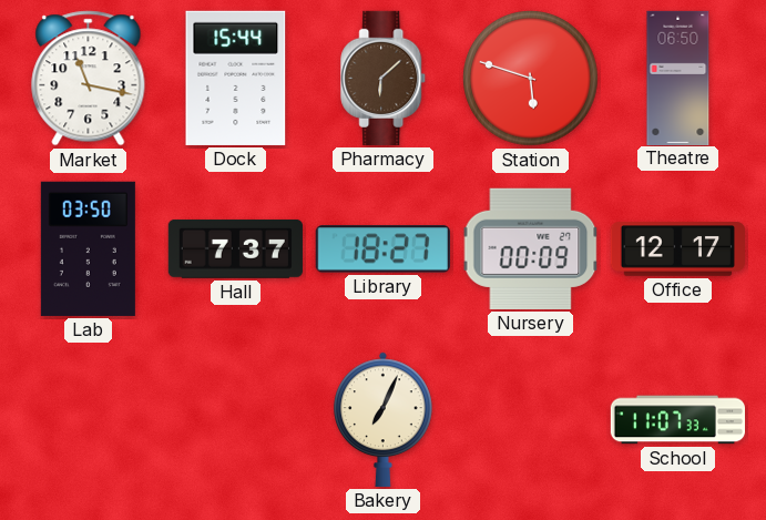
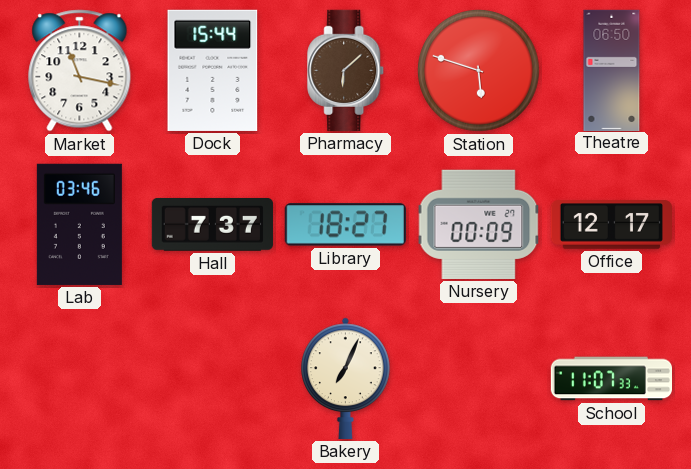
Lab: 03:50 -> 03:46
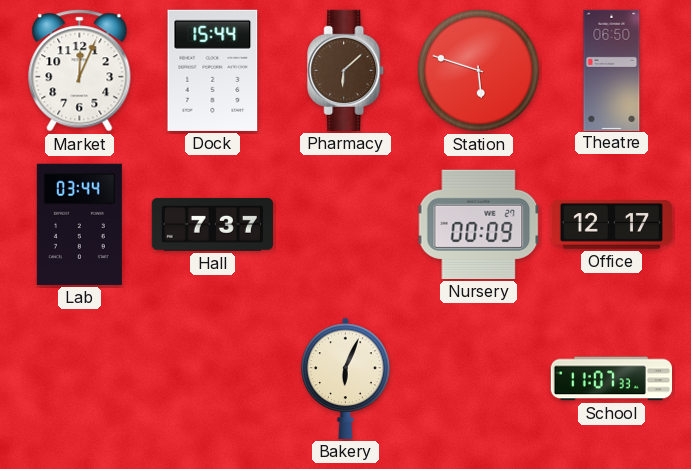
Market: 11:17 -> 12:04
Lab: 03:46 -> 03:44
Library: 18:27 -> none
Bakery: 7:04 -> 6:04
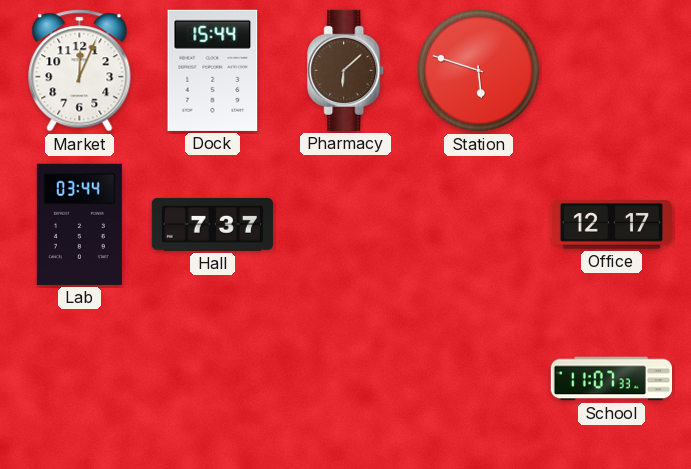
Theatre: 06:50 -> none
Nursery: 00:09 -> none
Bakery: 6:04 -> none
